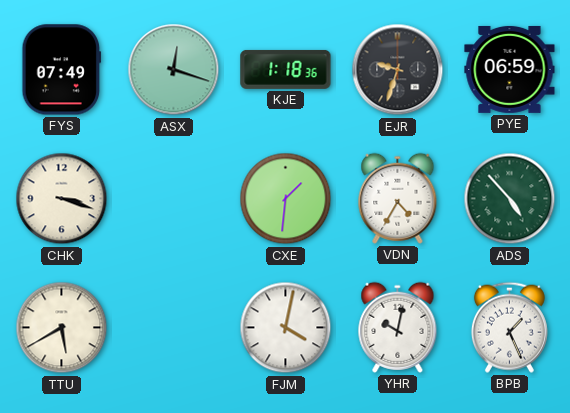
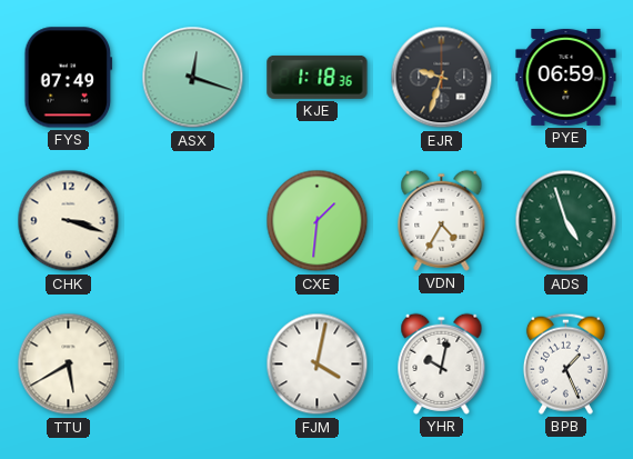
ADS: 4:53 -> 4:57
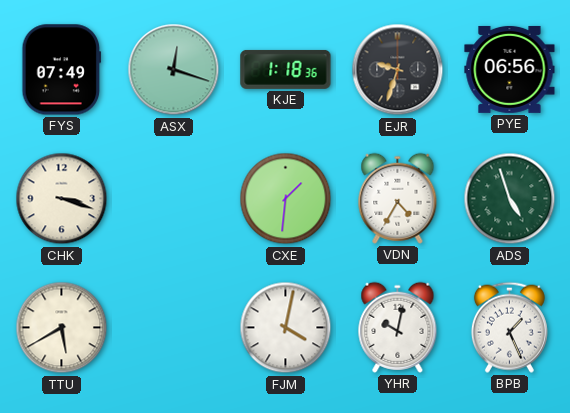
PYE: 06:59 -> 06:56
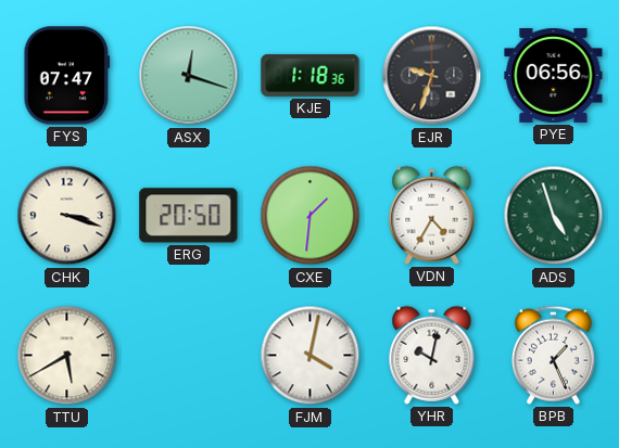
FYS: 07:49 -> 07:47
ERG: none -> 20:50
